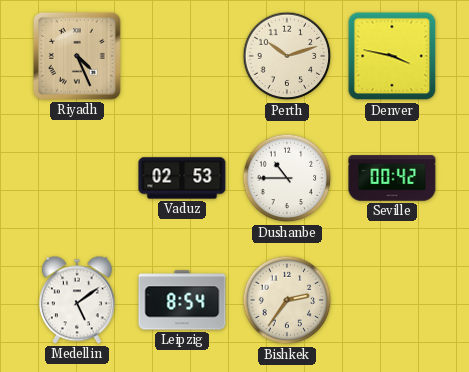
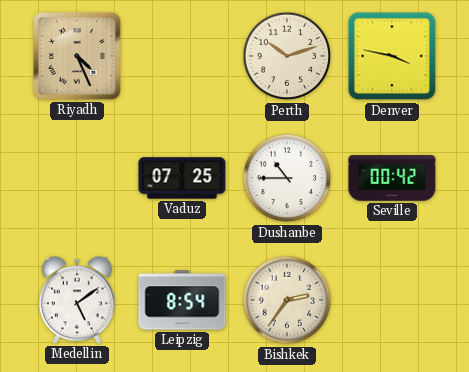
Vaduz: 02:53 -> 07:25
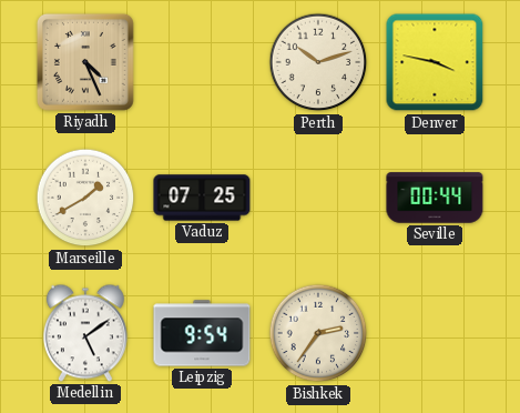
Marseille: none -> 1:40
Dushanbe: 10:45 -> none
Seville: 00:42 -> 00:44
Leipzig: 8:54 -> 9:54
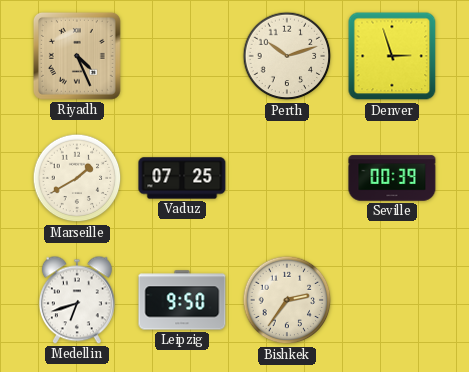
Denver: 3:47 -> 2:57
Seville: 00:44 -> 00:39
Medellin: 5:09 -> 6:42
Leipzig: 9:54 -> 9:50
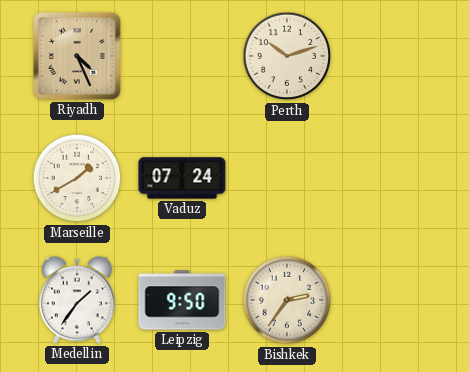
Denver: 2:57 -> none
Vaduz: 07:25 -> 07:24
Seville: 00:39 -> none
Medellin: 6:42 -> 1:36
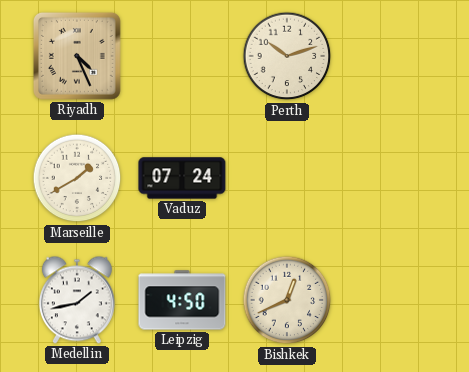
Medellin: 1:36 -> 1:43
Leipzig: 9:50 -> 4:50
Bishkek: 2:36 -> 12:41
